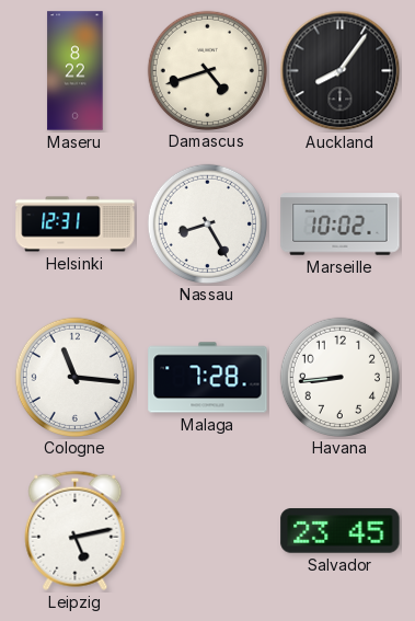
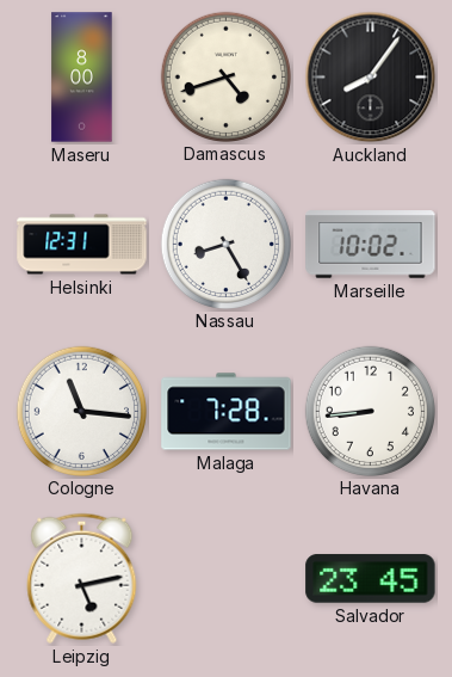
Maseru: 8:22 -> 8:00
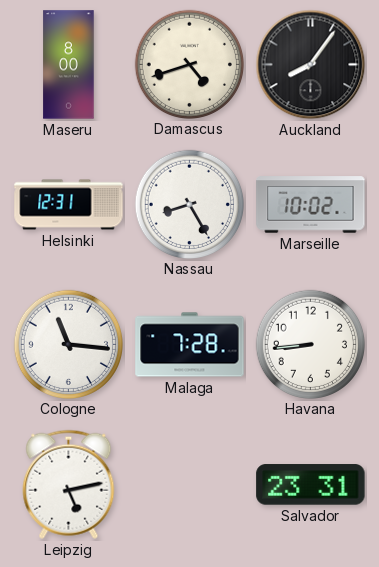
Salvador: 23:45 -> 23:31
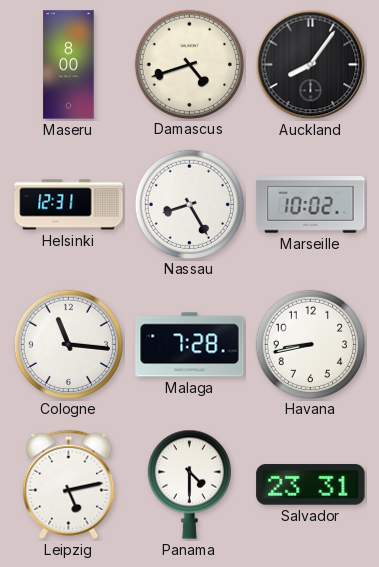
Havana: 8:44 -> 8:43
Panama: none -> 4:30
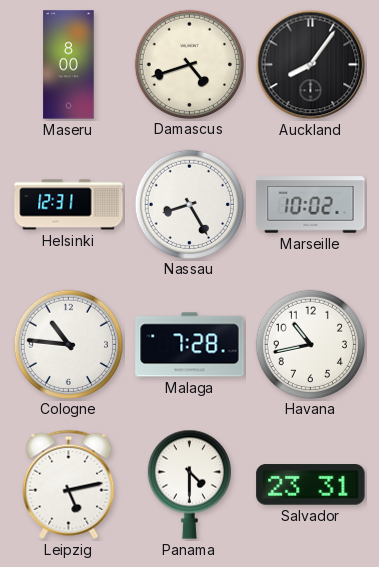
Cologne: 11:16 -> 10:46
Havana: 8:43 -> 10:43
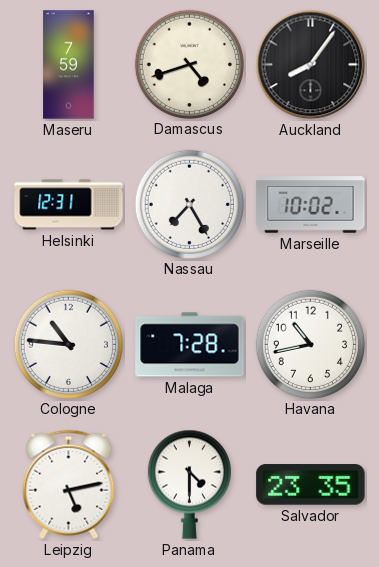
Maseru: 8:00 -> 7:59
Nassau: 8:25 -> 7:25
Salvador: 23:31 -> 23:35
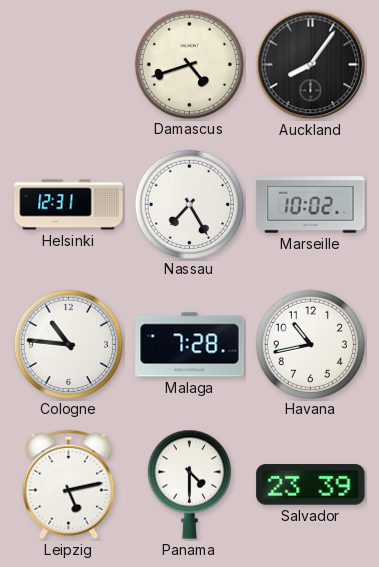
Maseru: 7:59 -> none
Salvador: 23:35 -> 23:39
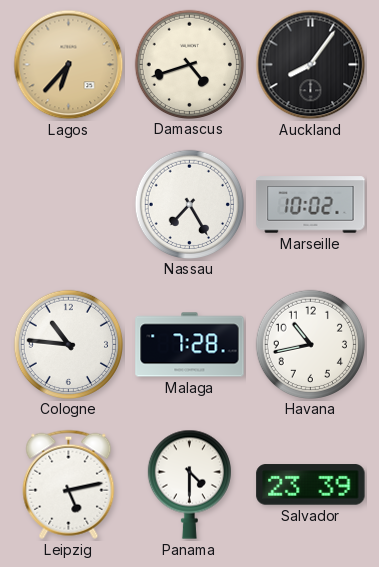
Lagos: none -> 6:37
Helsinki: 12:31 -> none
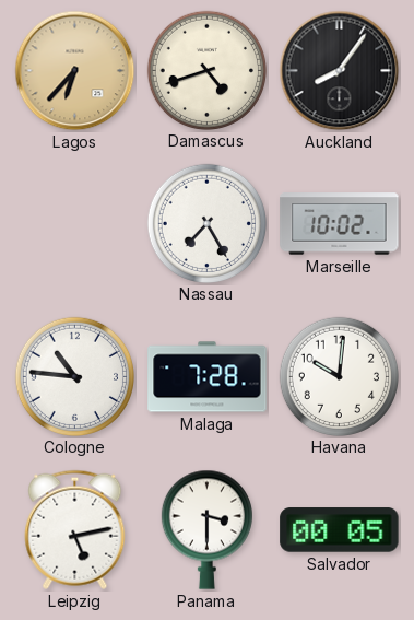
Havana: 10:43 -> 10:01
Panama: 4:30 -> 3:30
Salvador: 23:39 -> 00:05
